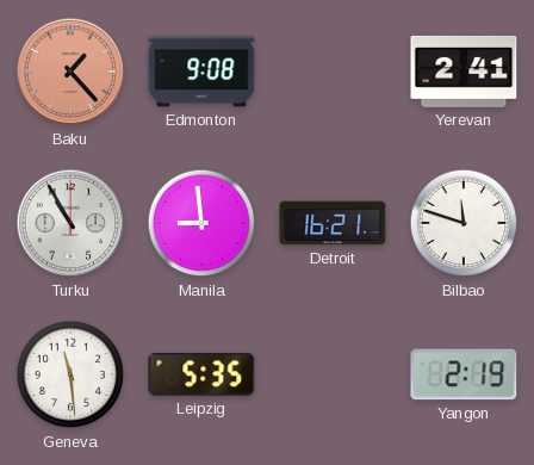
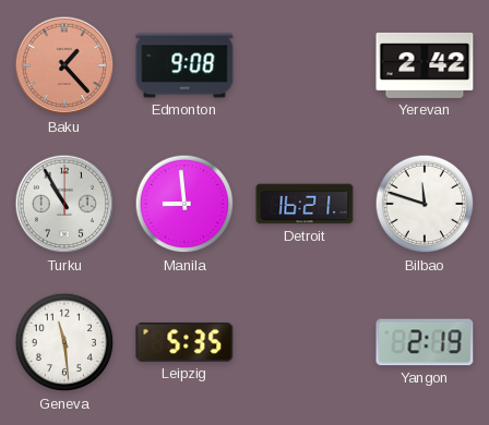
Yerevan: 2:41 -> 2:42
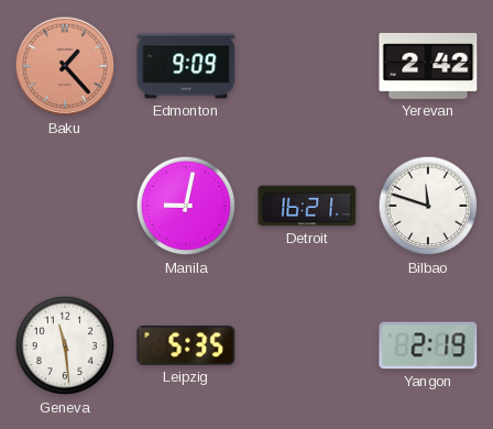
Edmonton: 9:08 -> 9:09
Turku: 10:55 -> none
Manila: 8:59 -> 9:02
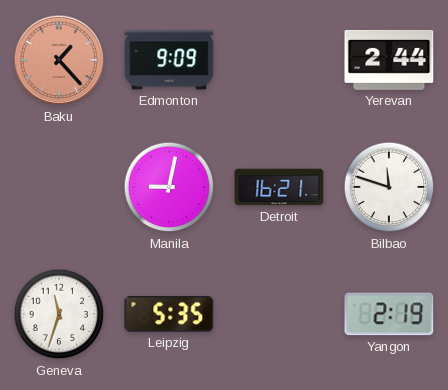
Yerevan: 2:42 -> 2:44
Geneva: 11:29 -> 11:33
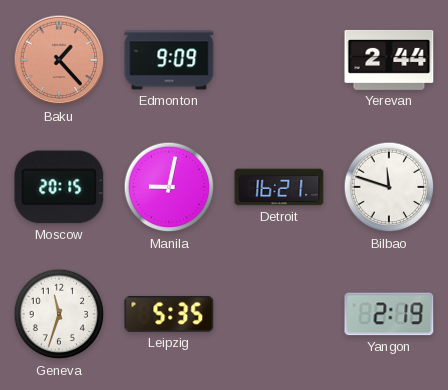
Moscow: none -> 20:15
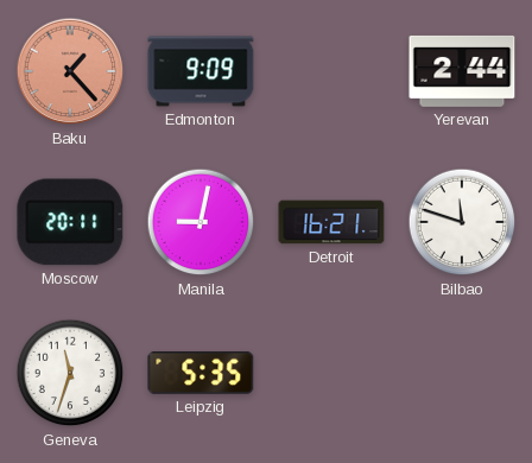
Moscow: 20:15 -> 20:11
Yangon: 2:19 -> none
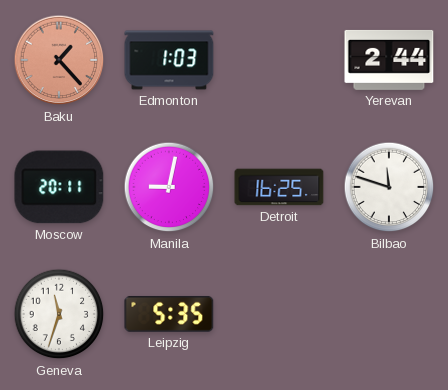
Edmonton: 9:09 -> 1:03
Detroit: 16:21 -> 16:25
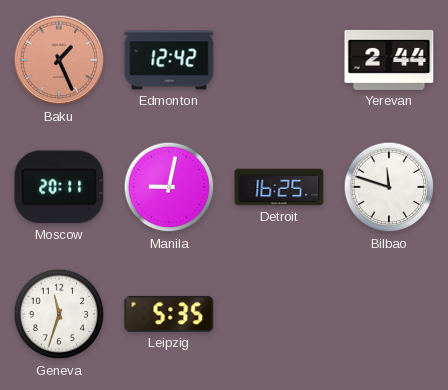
Baku: 1:23 -> 1:26
Edmonton: 1:03 -> 12:42
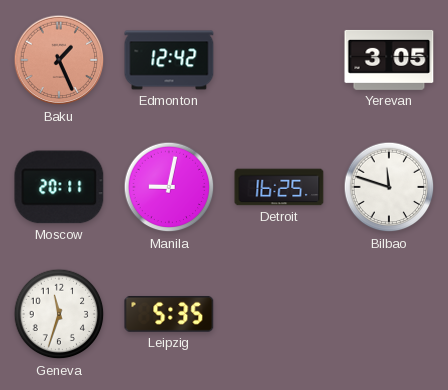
Yerevan: 2:44 -> 3:05
